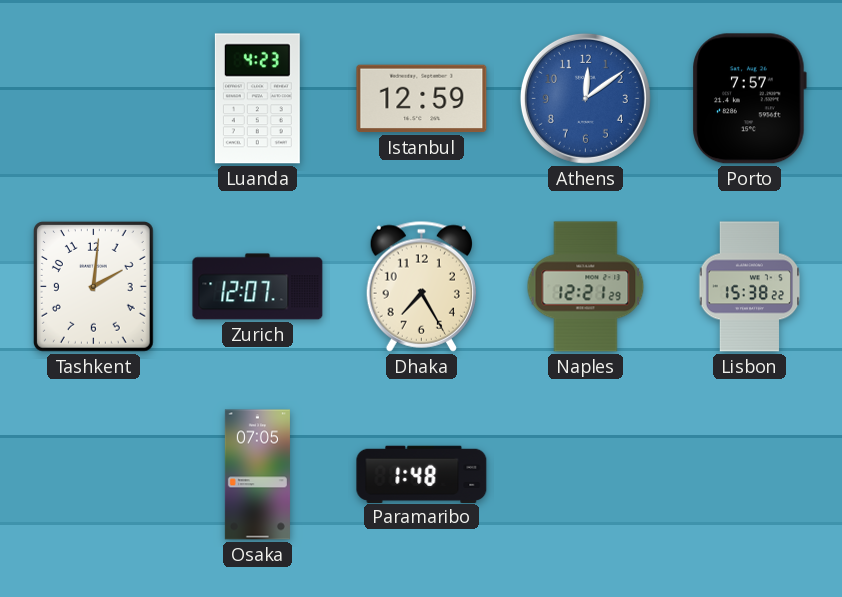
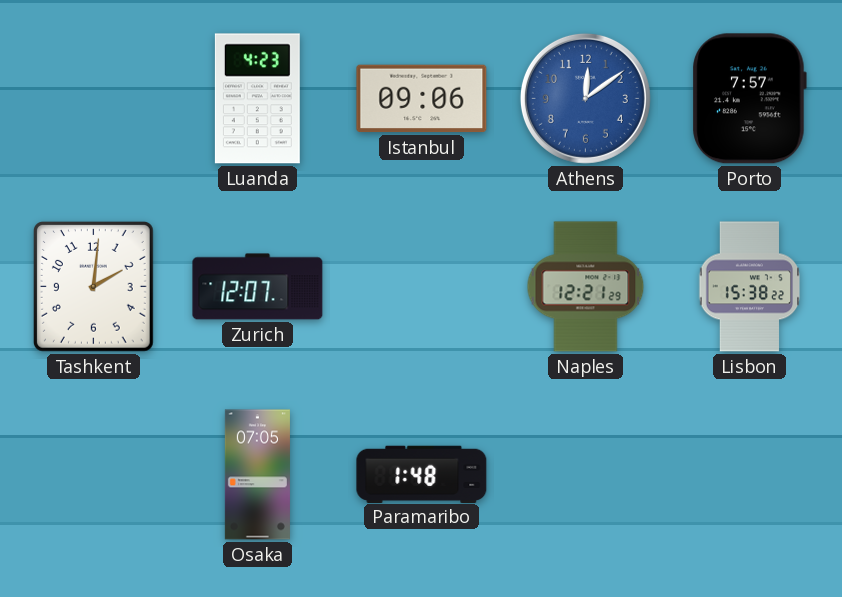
Istanbul: 12:59 -> 09:06
Dhaka: 7:25 -> none
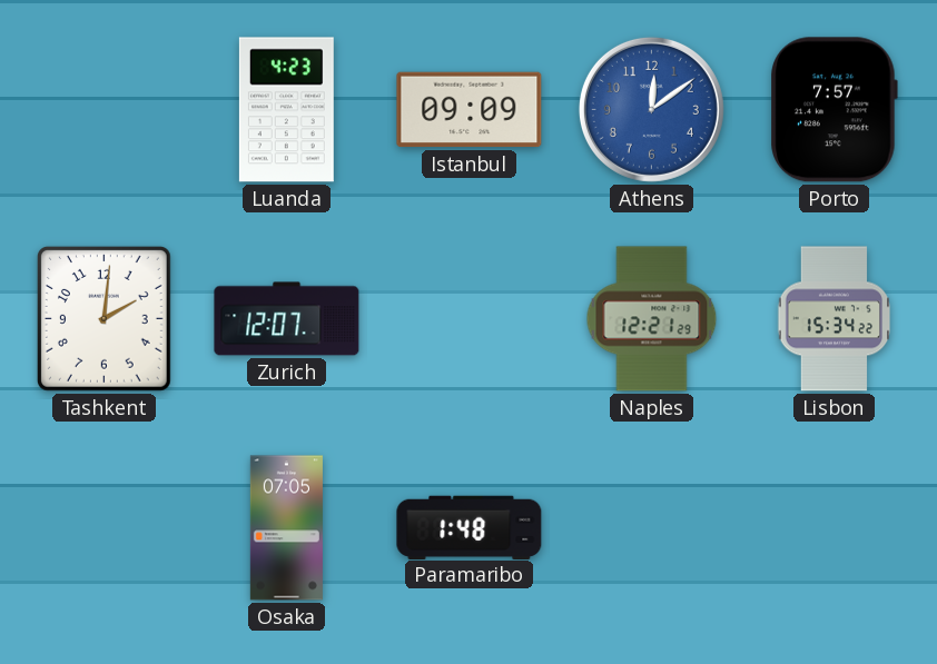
Istanbul: 09:06 -> 09:09
Lisbon: 15:38 -> 15:34
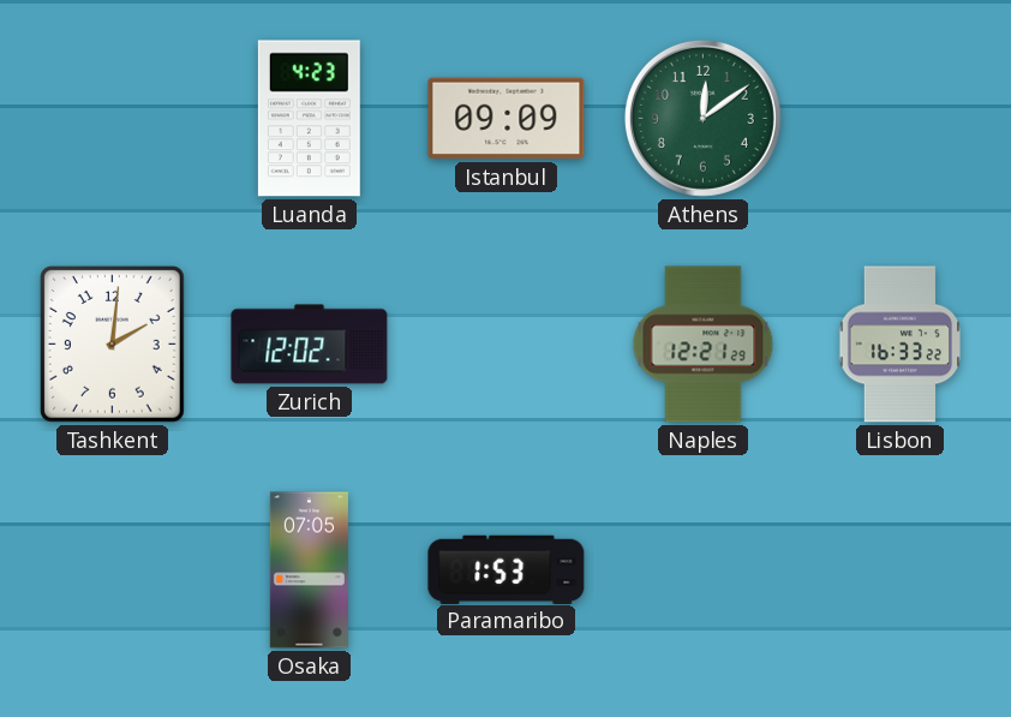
Athens dial: blue -> green
Porto: 7:57 -> none
Zurich: 12:07 -> 12:02
Lisbon: 15:34 -> 16:33
Paramaribo: 1:48 -> 1:53
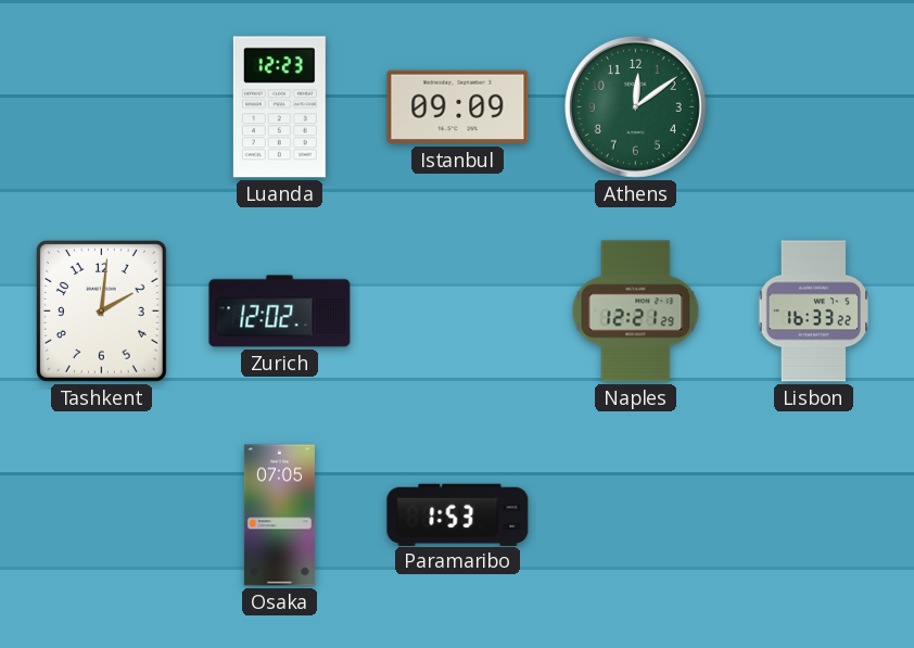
Luanda: 4:23 -> 12:23
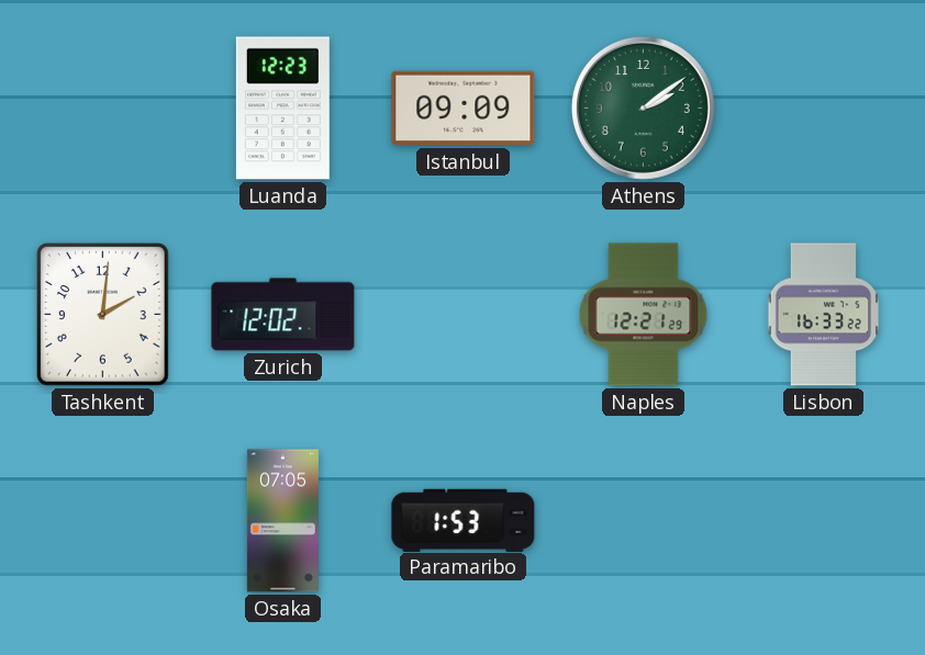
Athens: 12:09 -> 2:09
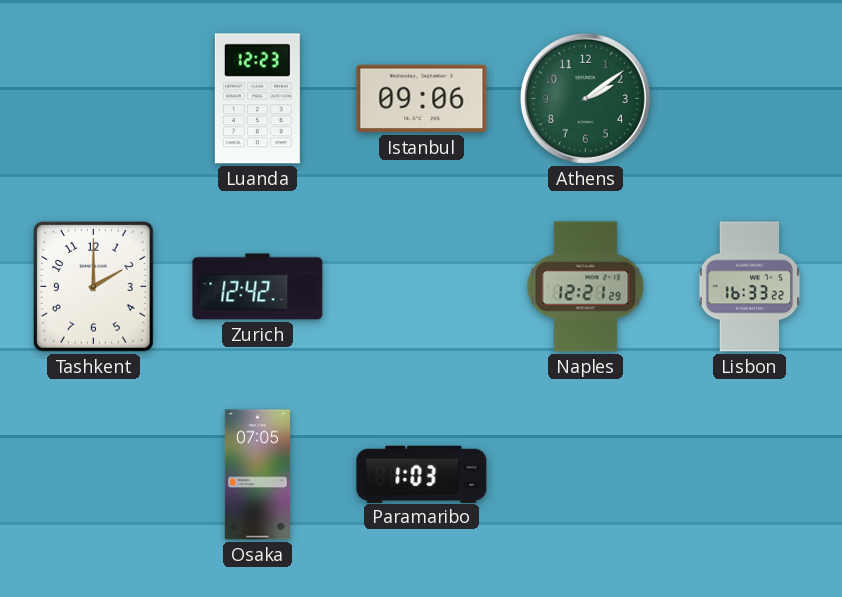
Istanbul: 09:09 -> 09:06
Tashkent: 2:01 -> 2:00
Zurich: 12:02 -> 12:42
Paramaribo: 1:53 -> 1:03
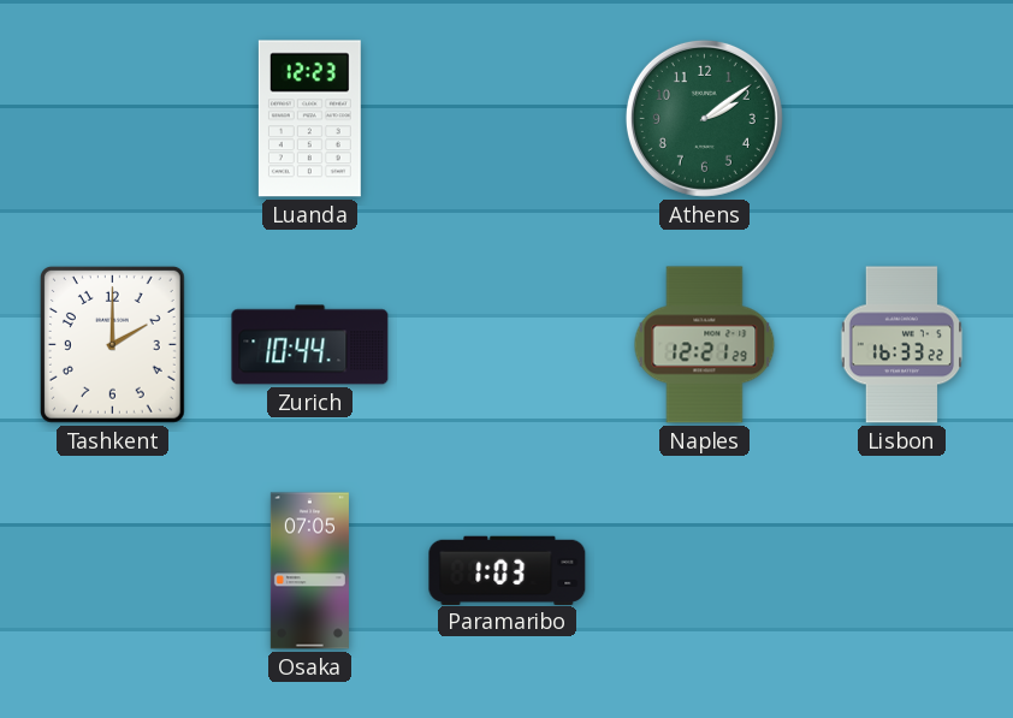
Istanbul: 09:06 -> none
Zurich: 12:42 -> 10:44
